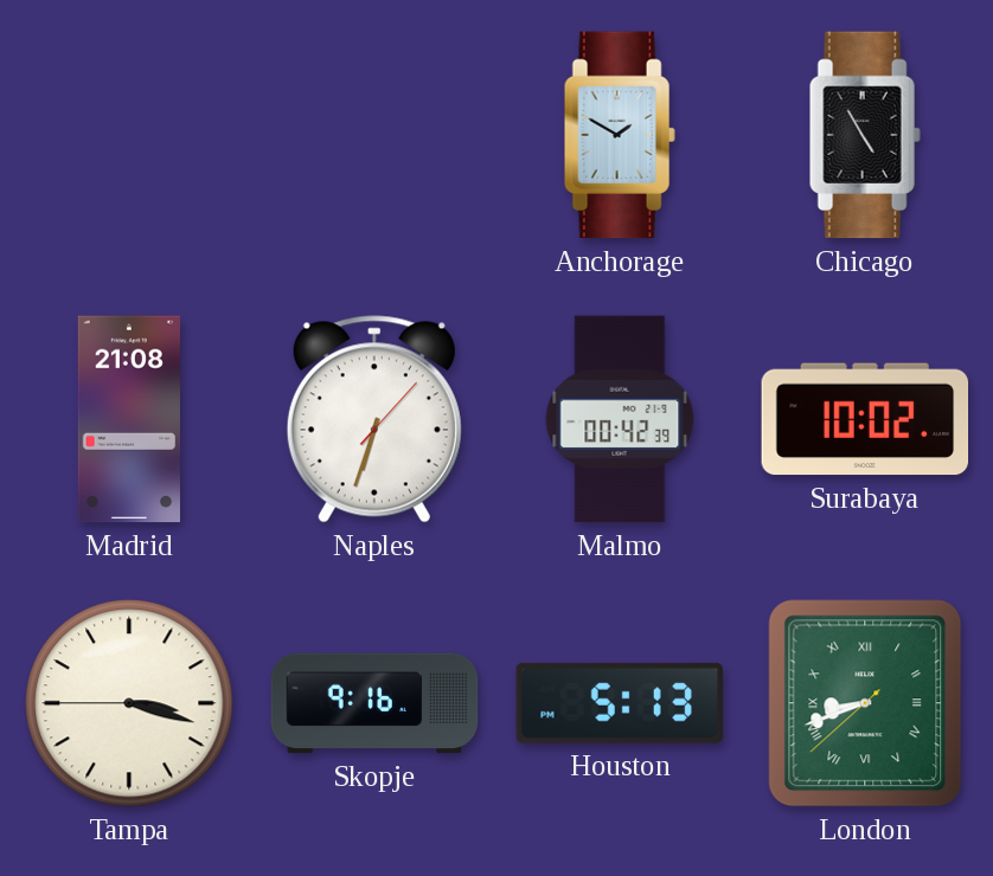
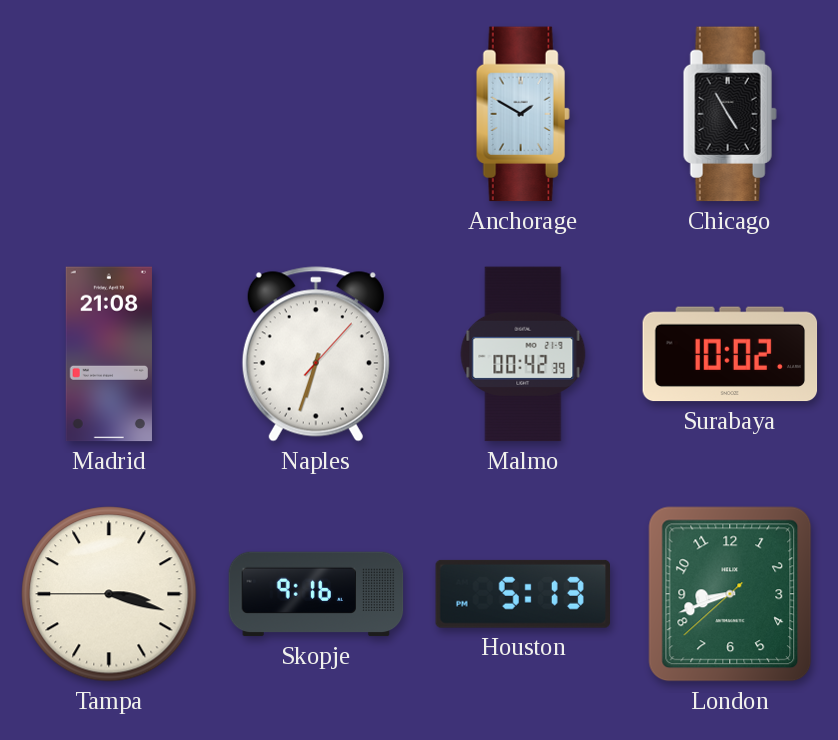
London numerals: Roman -> Arabic
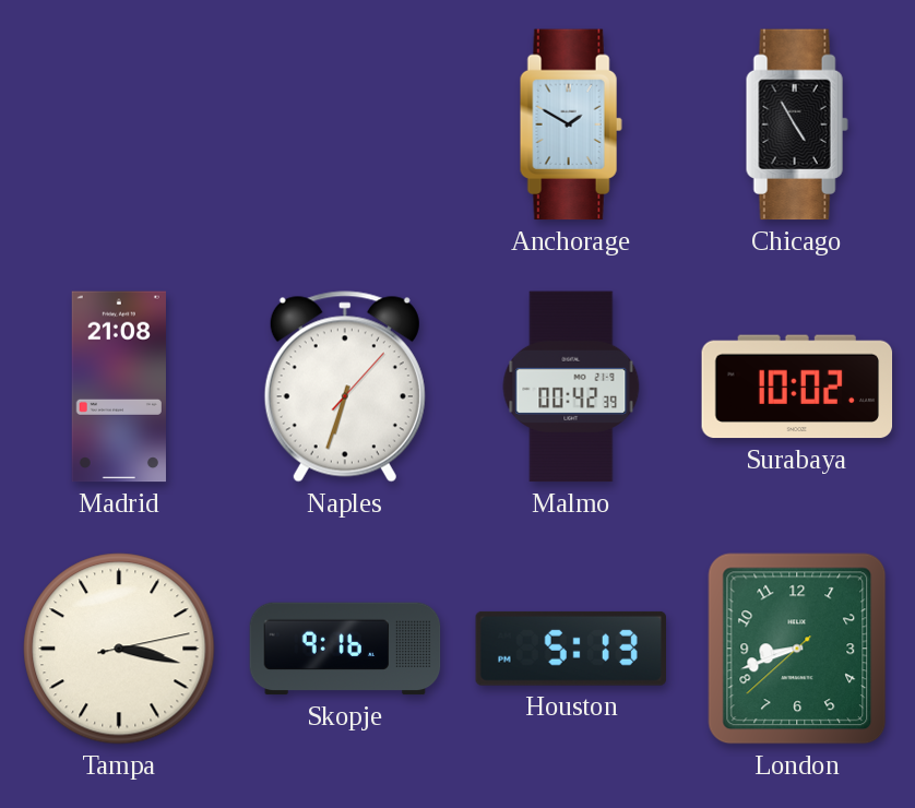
Tampa: 3:17:45 -> 3:17:13
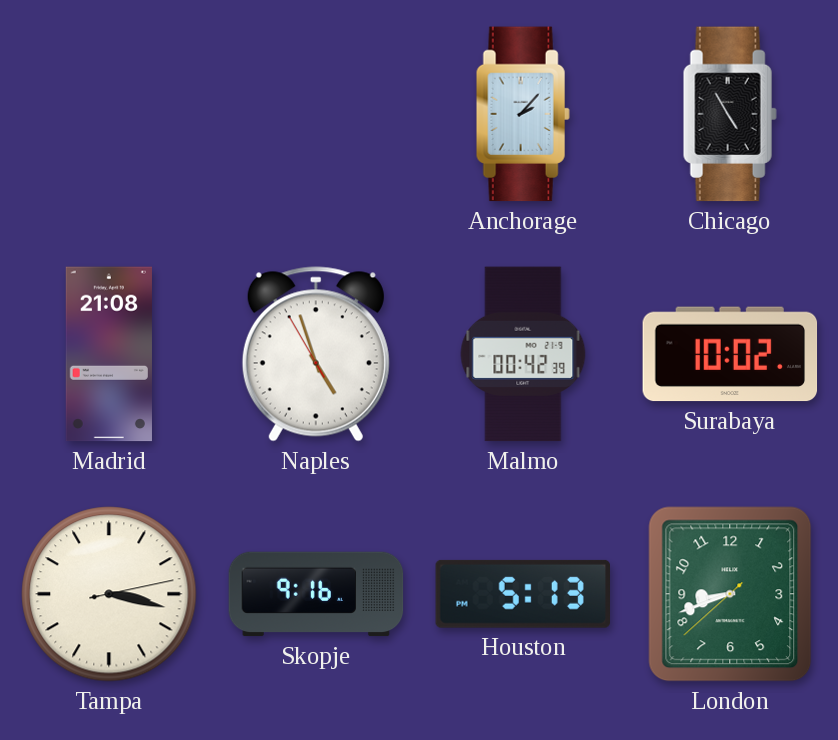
Anchorage: 1:50 -> 2:07
Naples: 6:33 -> 4:56
